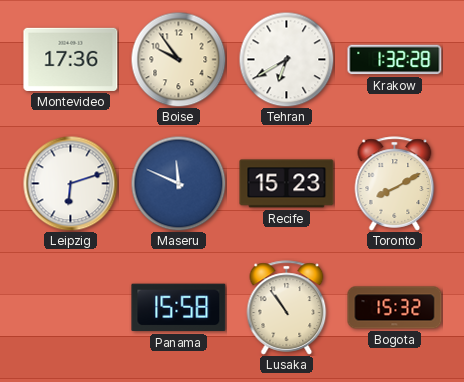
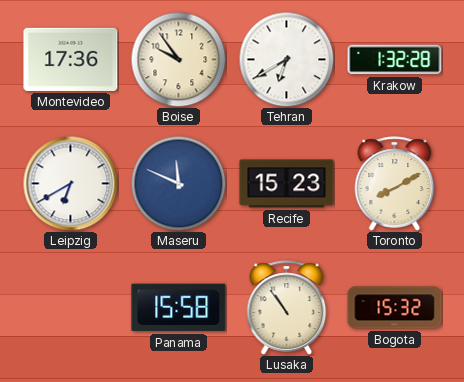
Leipzig: 6:12 -> 6:40
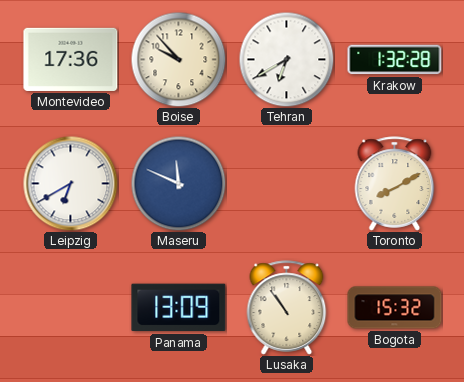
Boise: 9:54 -> 9:53
Recife: 15:23 -> none
Panama: 15:58 -> 13:09
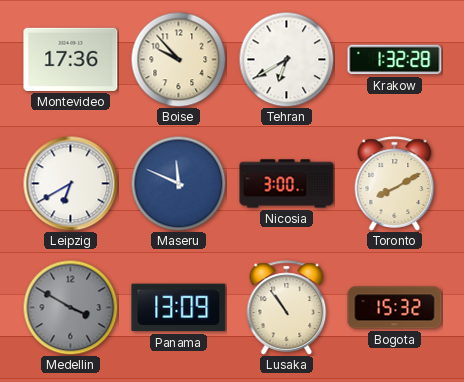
Nicosia: none -> 3:00
Medellin: none -> 3:50
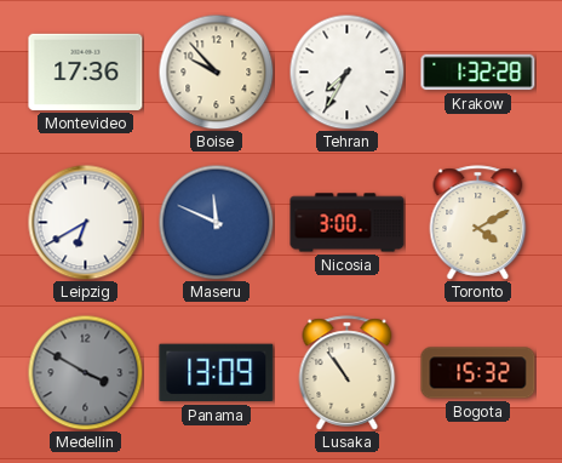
Tehran: 6:40 -> 7:35
Toronto: 8:10 -> 4:10
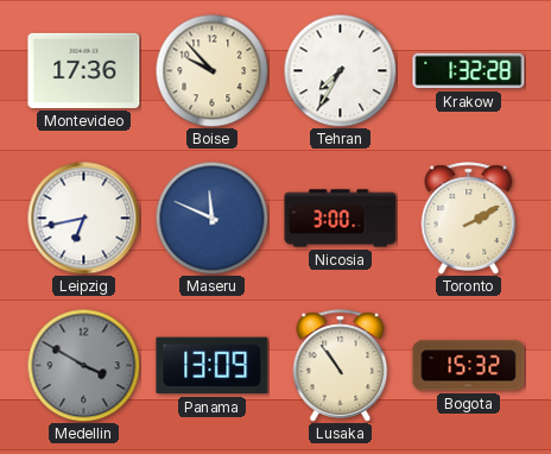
Leipzig: 6:40 -> 6:43
Toronto: 4:10 -> 2:10
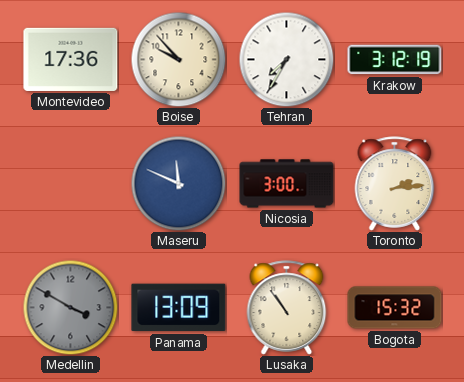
Krakow: 1:32 -> 3:12
Leipzig: 6:43 -> none
Toronto: 2:10 -> 2:14
